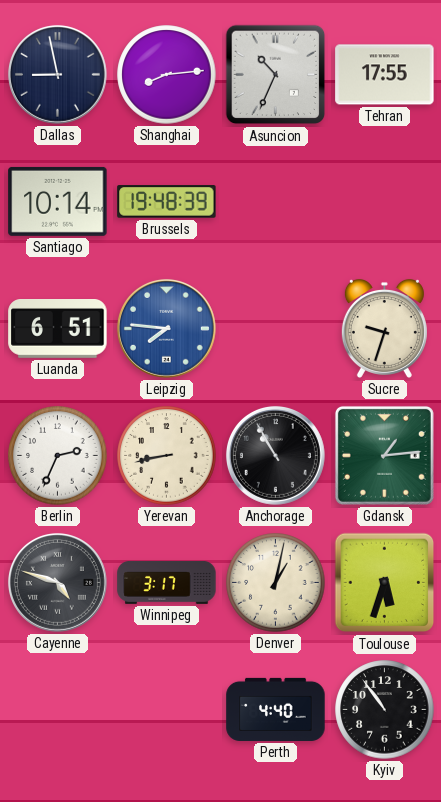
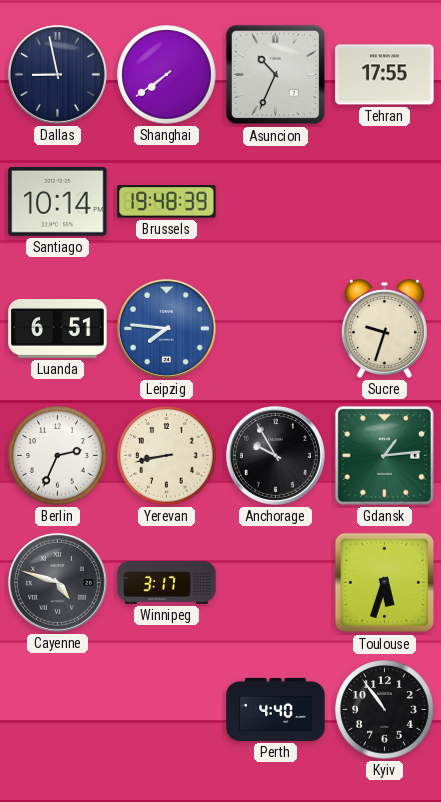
Shanghai: 8:14 -> 7:39
Anchorage: 10:55 -> 9:55
Denver: 1:02 -> none
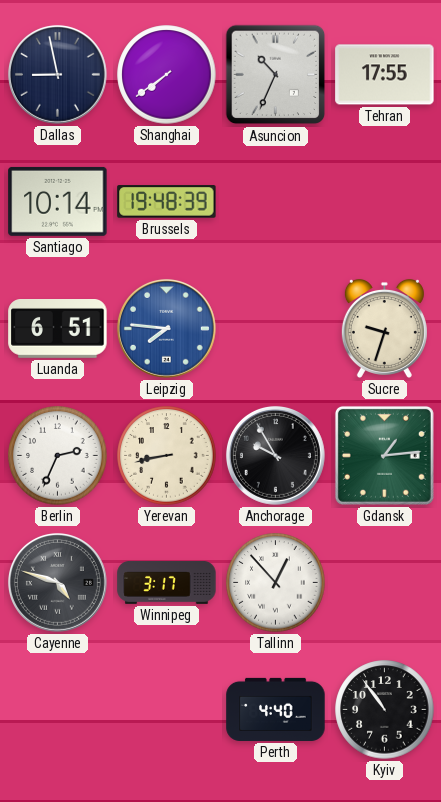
Tallinn: none -> 12:53
Toulouse: 5:33 -> none
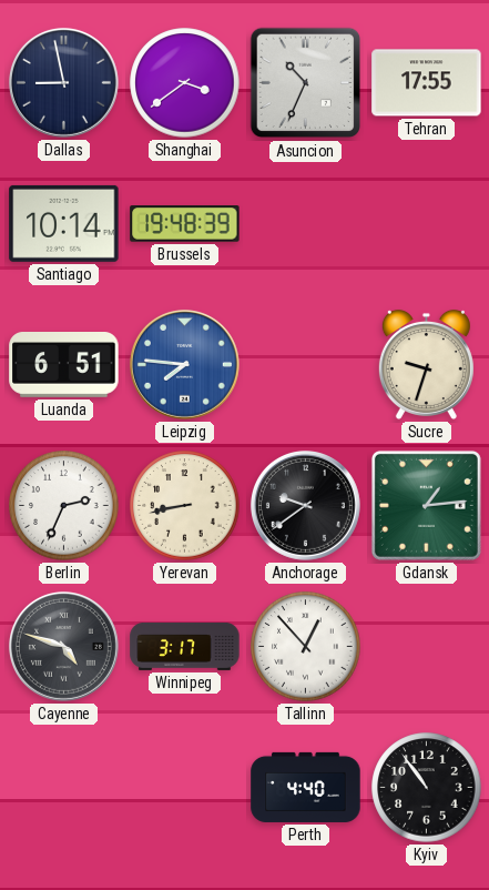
Shanghai: 7:39 -> 3:39
Anchorage: 9:55 -> 9:39
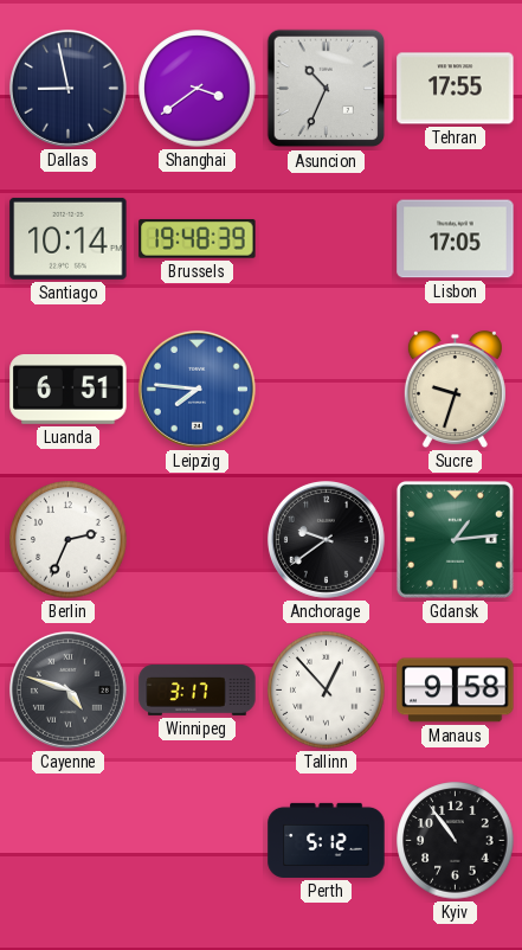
Lisbon: none -> 17:05
Yerevan: 8:43 -> none
Manaus: none -> 9:58
Perth: 4:40 -> 5:12
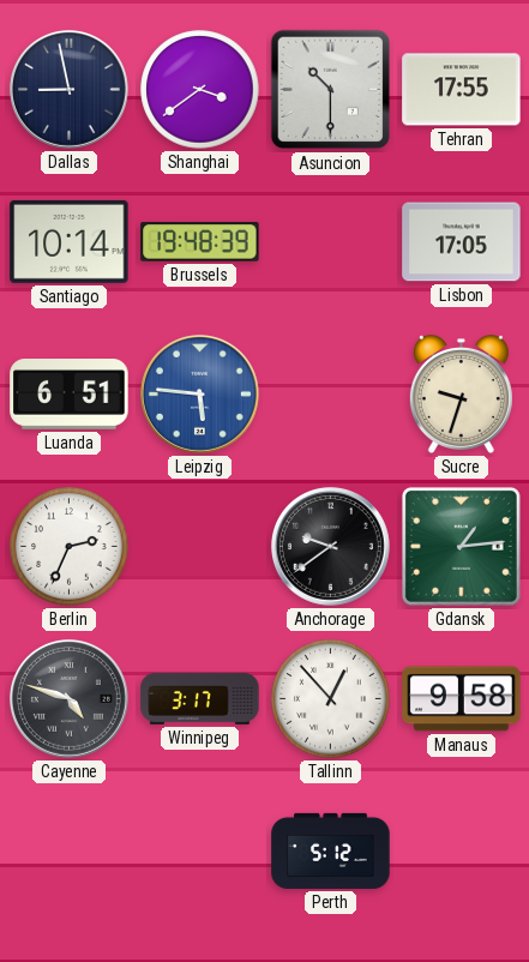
Asuncion: 10:34 -> 10:30
Leipzig: 7:46 -> 5:46
Kyiv: 10:54 -> none
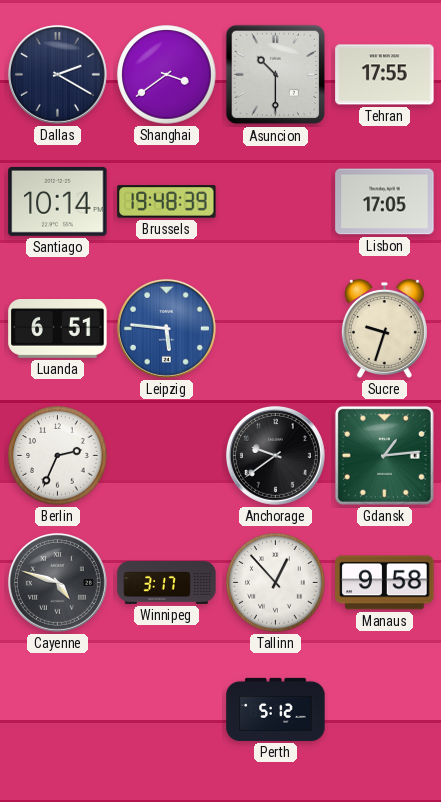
Dallas: 8:58 -> 2:20
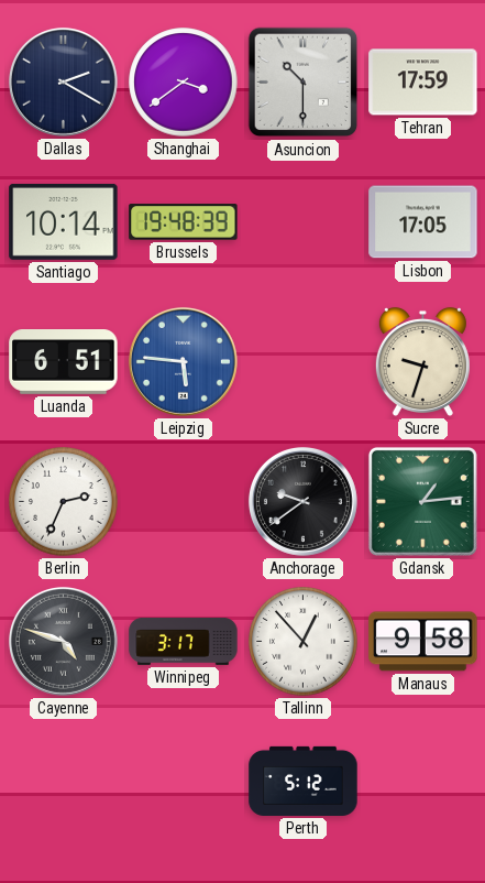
Tehran: 17:55 -> 17:59
